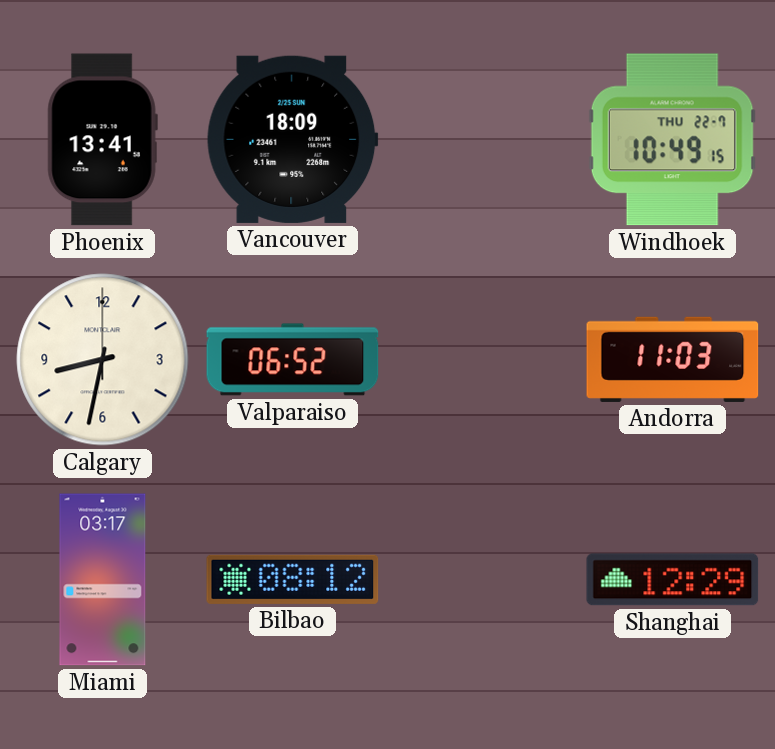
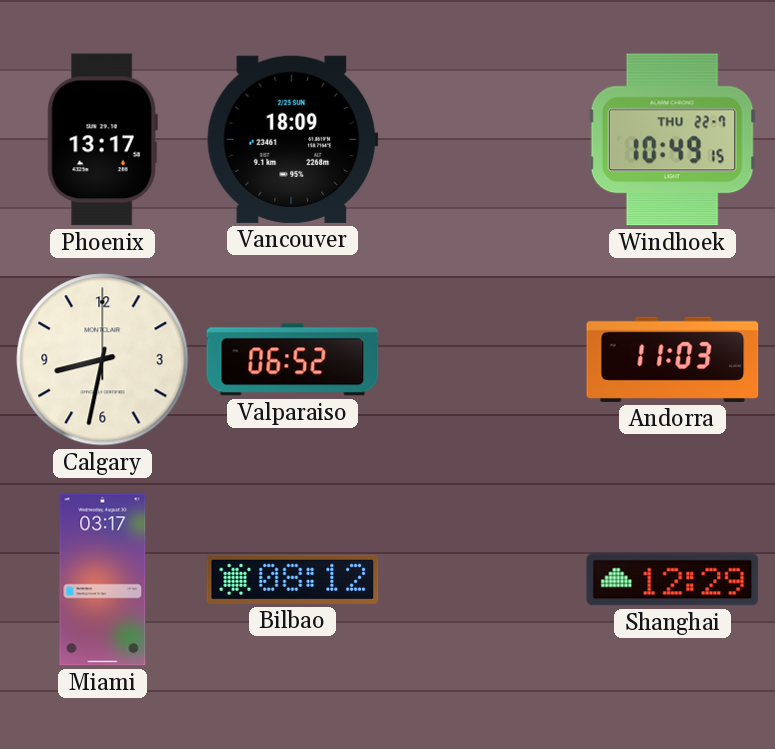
Phoenix: 13:41 -> 13:17
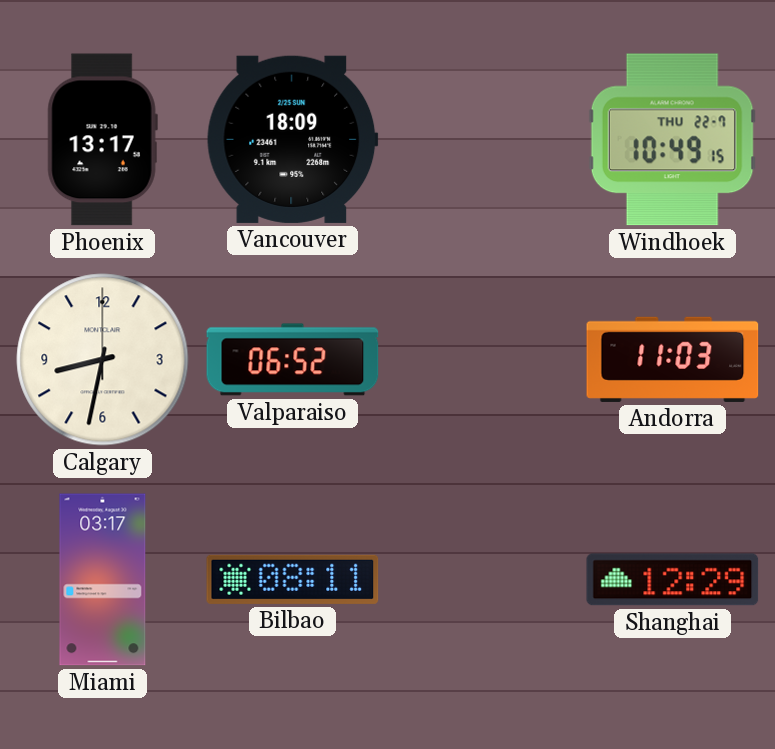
Bilbao: 08:12 -> 08:11
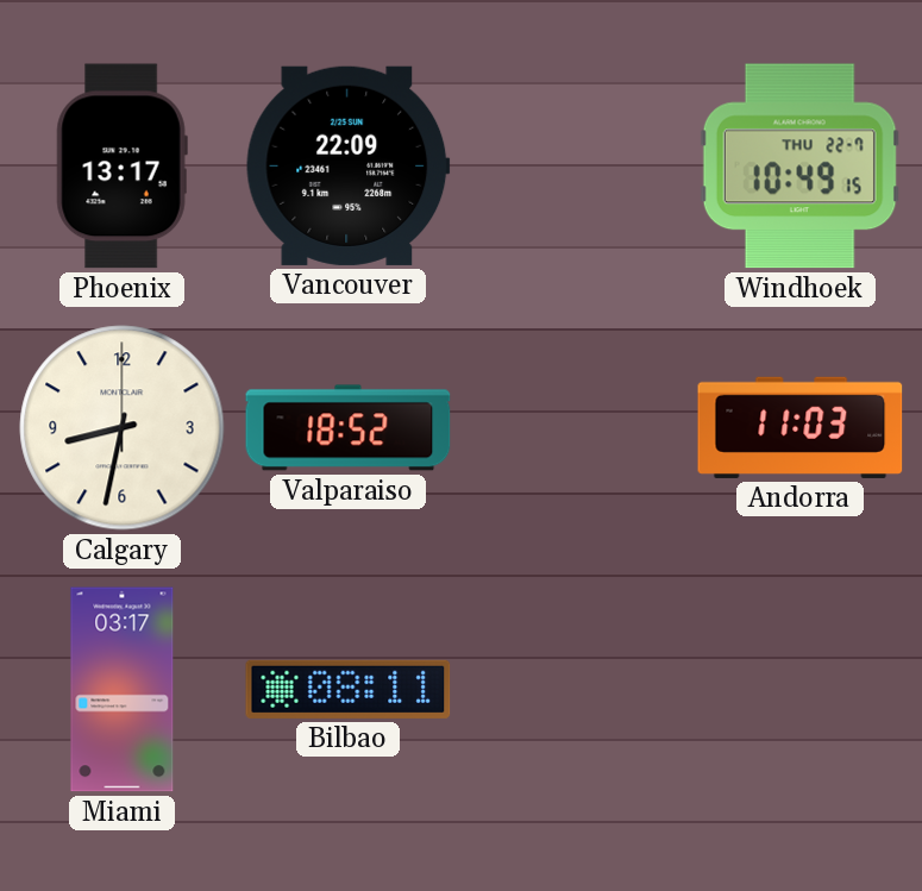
Vancouver: 18:09 -> 22:09
Valparaiso: 06:52 -> 18:52
Shanghai: 12:29 -> none
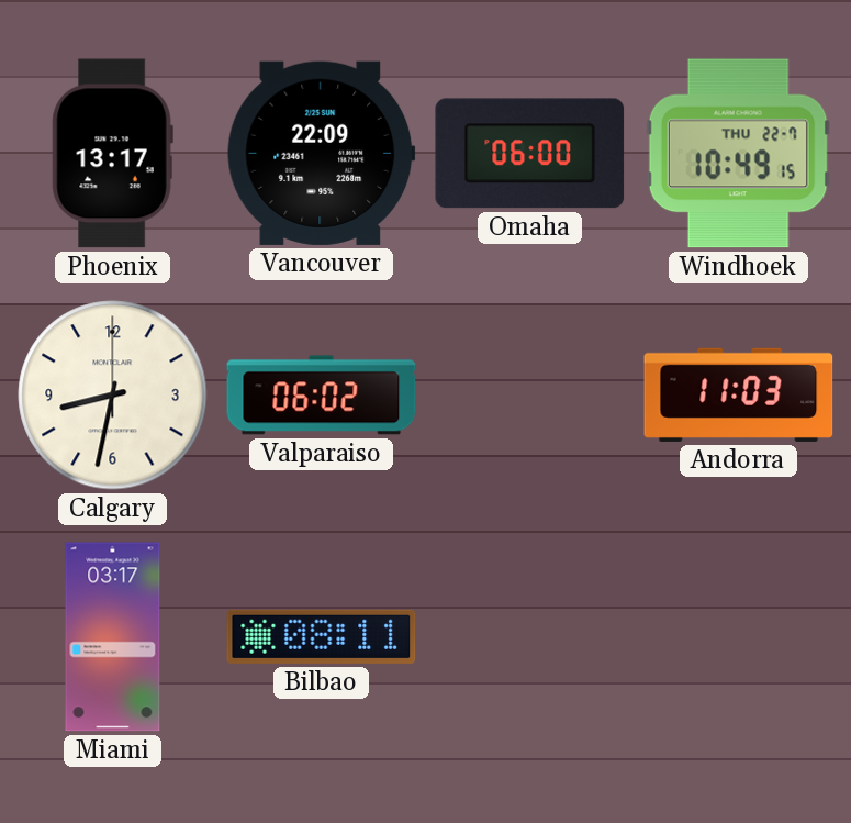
Omaha: none -> 06:00
Valparaiso: 18:52 -> 06:02
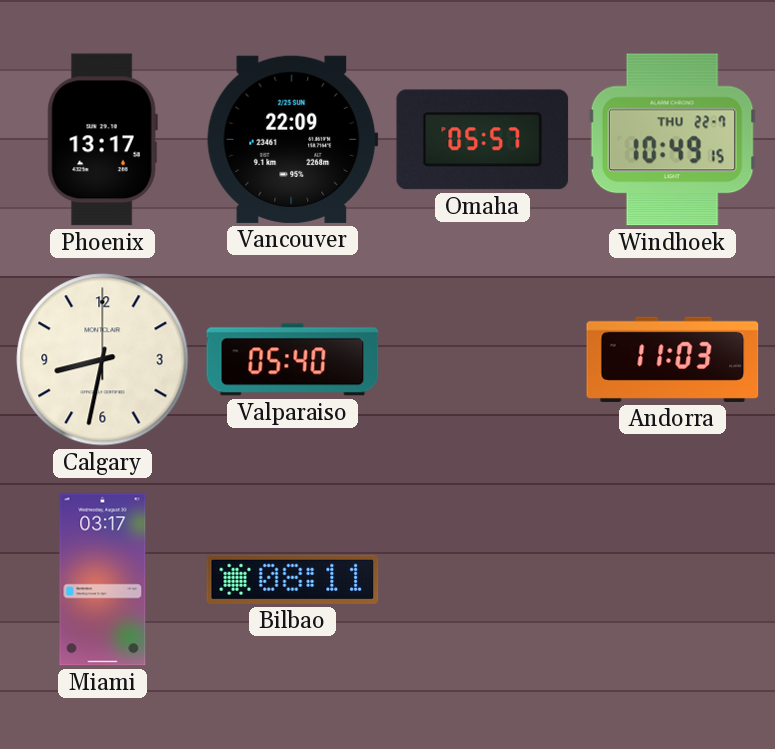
Omaha: 06:00 -> 05:57
Valparaiso: 06:02 -> 05:40
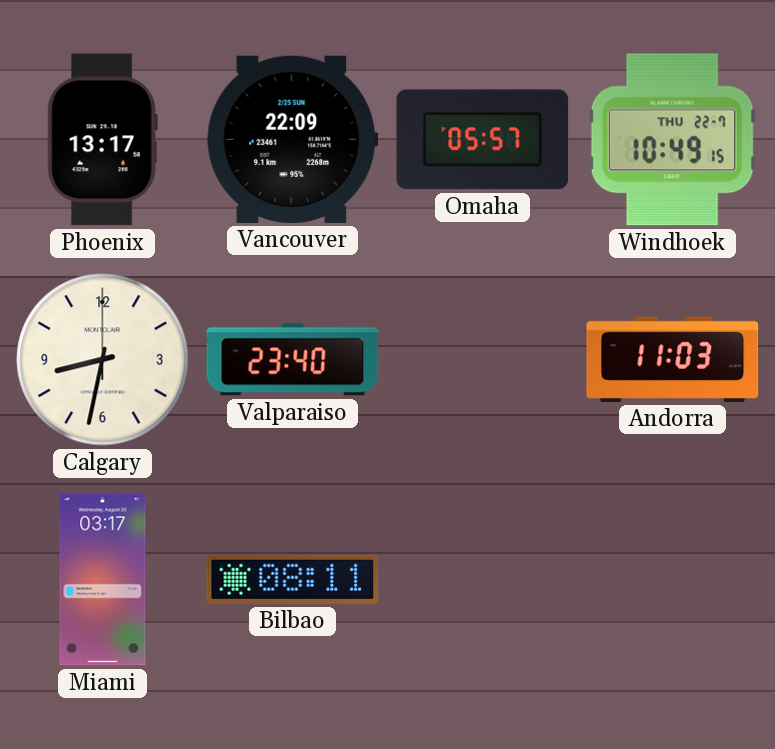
Valparaiso: 05:40 -> 23:40
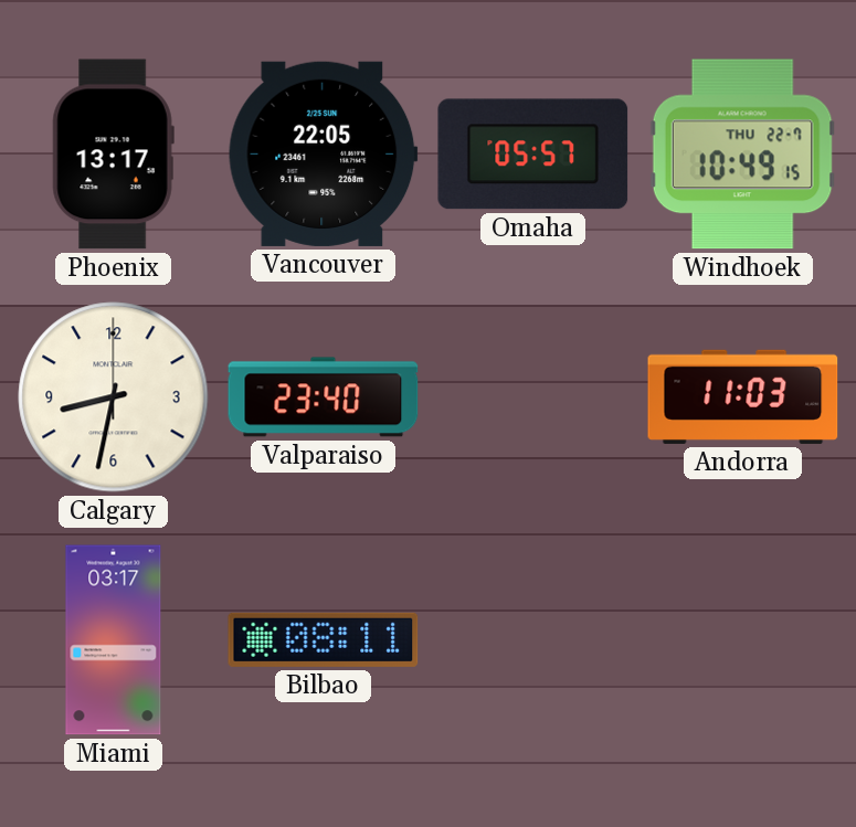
Vancouver: 22:09 -> 22:05
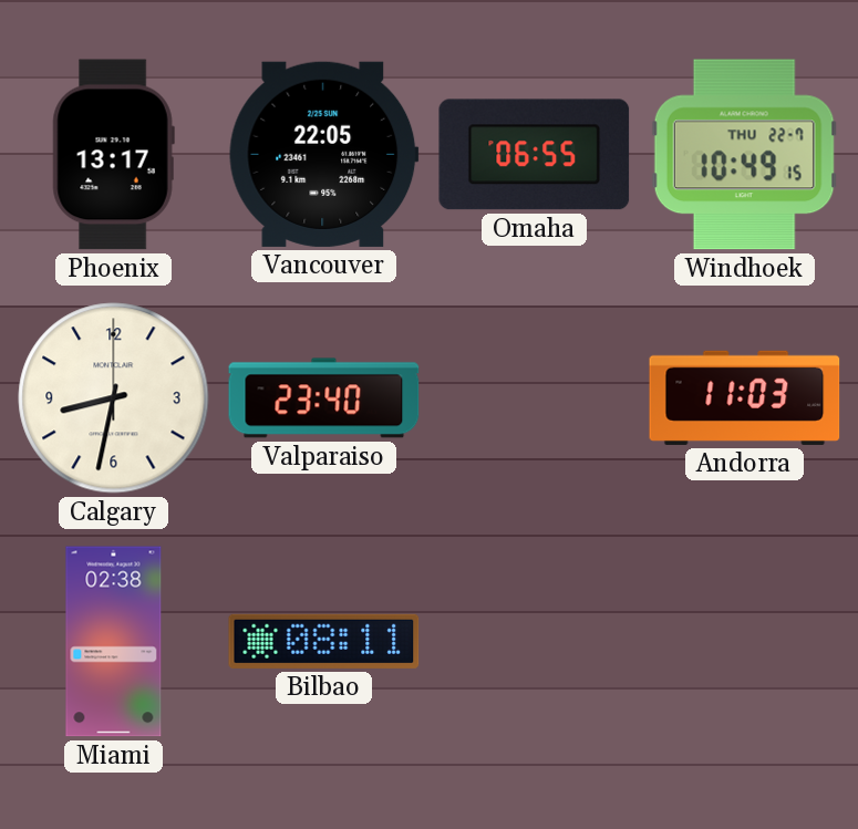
Omaha: 05:57 -> 06:55
Miami: 03:17 -> 02:38
